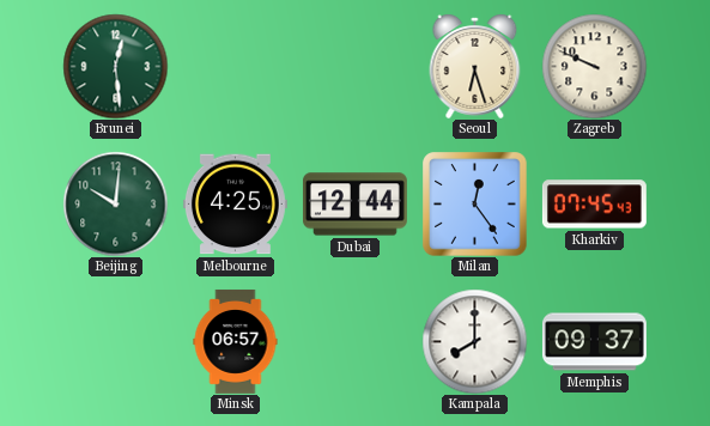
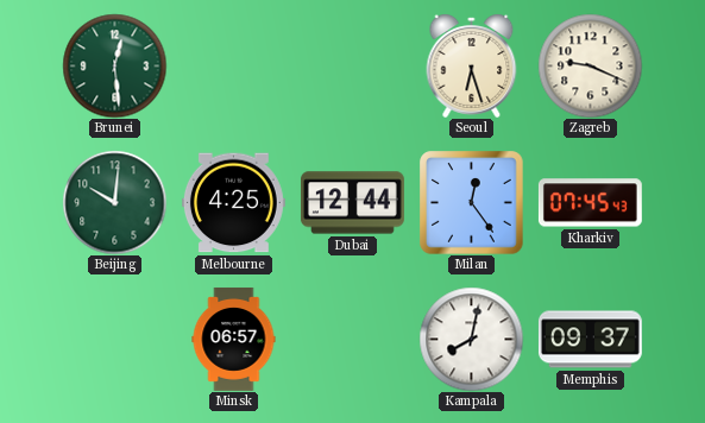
Zagreb: 9:49 -> 9:19
Kampala: 8:00 -> 8:02
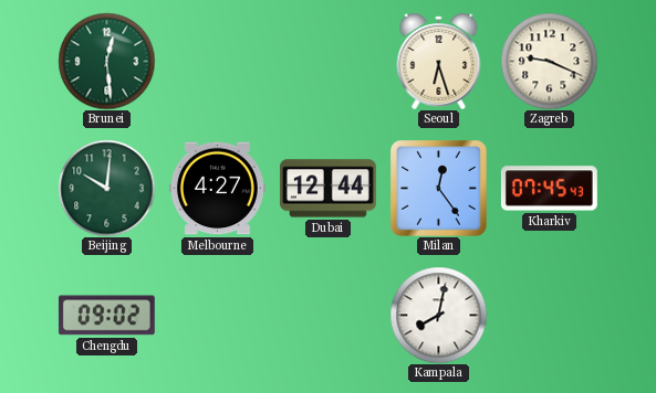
Melbourne: 4:25 -> 4:27
Chengdu: none -> 09:02
Minsk: 06:57 -> none
Memphis: 09:37 -> none
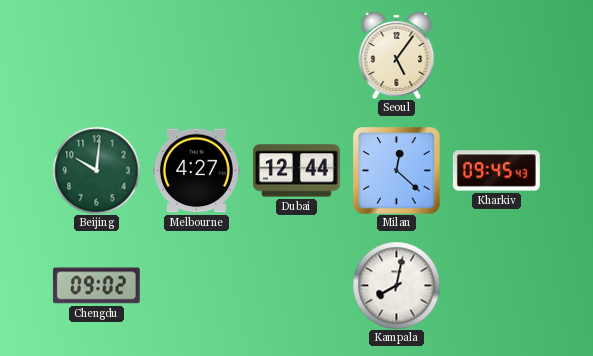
Brunei: 12:29 -> none
Seoul: 6:27 -> 5:06
Zagreb: 9:19 -> none
Milan: 12:24 -> 12:22
Kharkiv: 07:45 -> 09:45
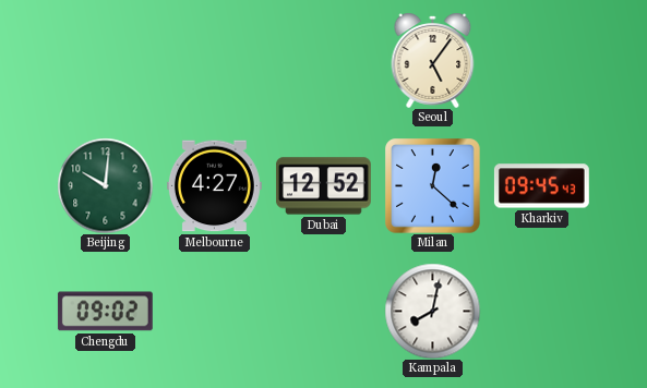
Dubai: 12:44 -> 12:52
